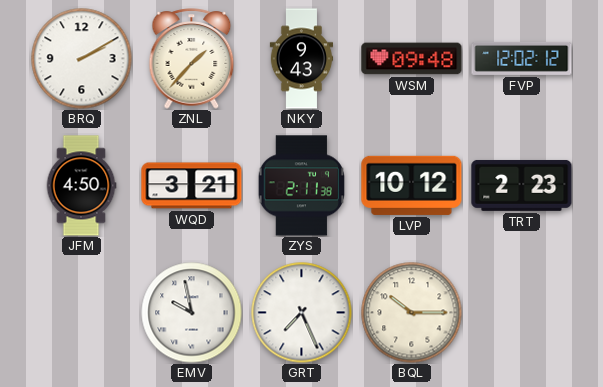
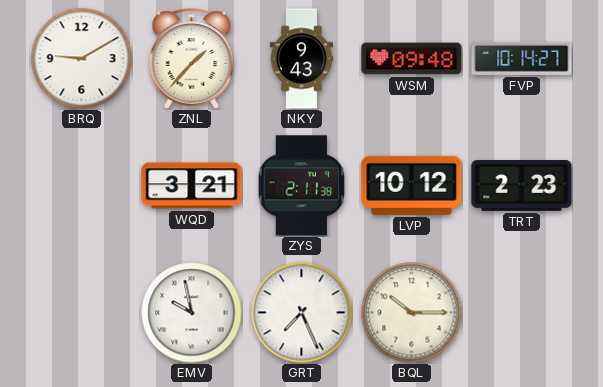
BRQ: 2:10 -> 9:10
FVP: 12:02 -> 10:14
JFM: 4:50 -> none
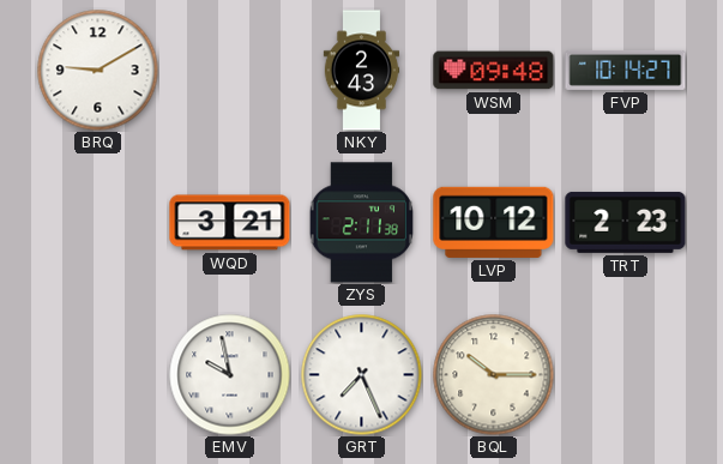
ZNL: 1:37 -> none
NKY: 9:43 -> 2:43
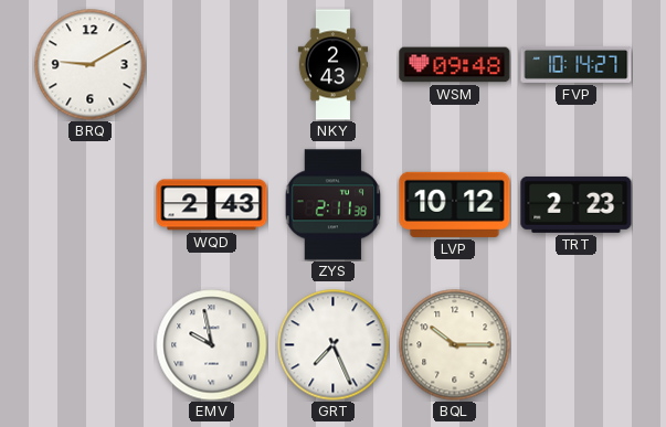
WQD: 3:21 -> 2:43
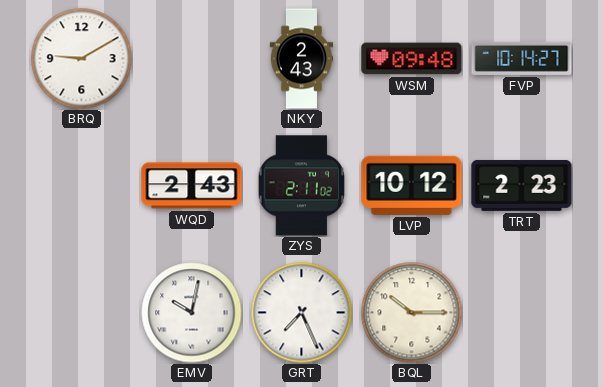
ZYS: 2:11:38 -> 2:11:02
EMV: 9:58 -> 10:02
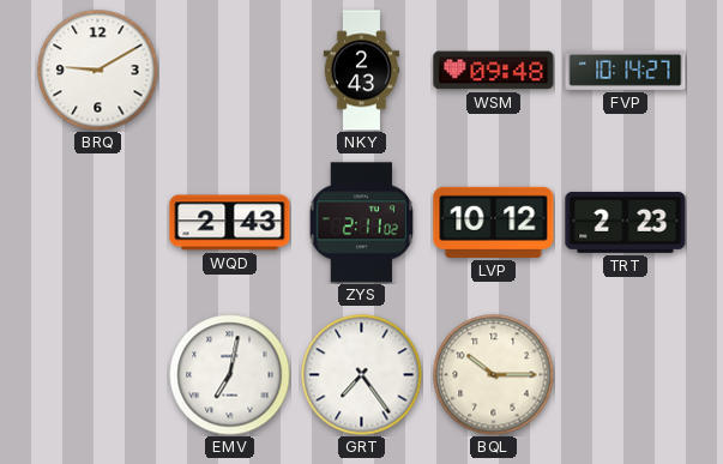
EMV: 10:02 -> 7:02
GRT: 7:26 -> 7:24
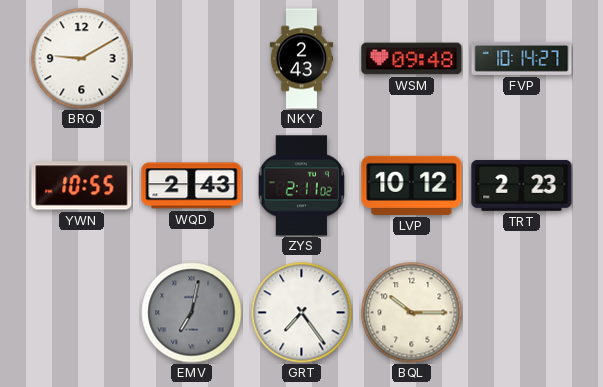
YWN: none -> 10:55
EMV dial: white -> grey
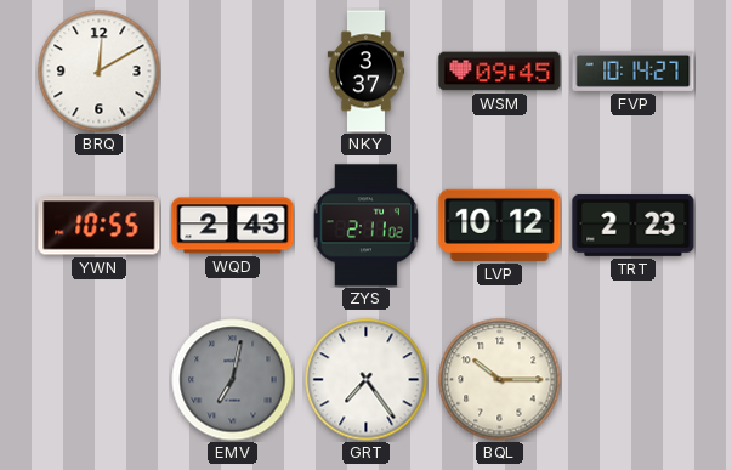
BRQ: 9:10 -> 12:10
NKY: 2:43 -> 3:37
WSM: 09:48 -> 09:45
